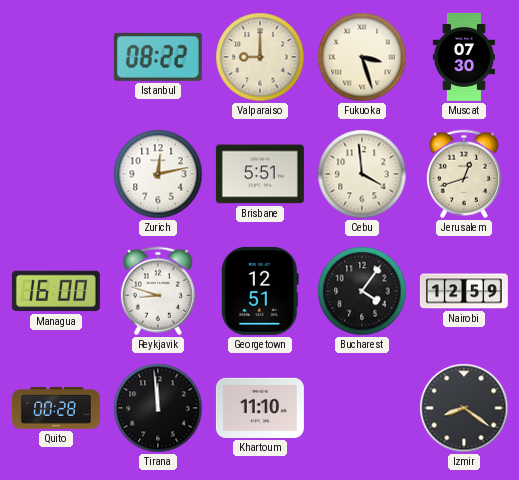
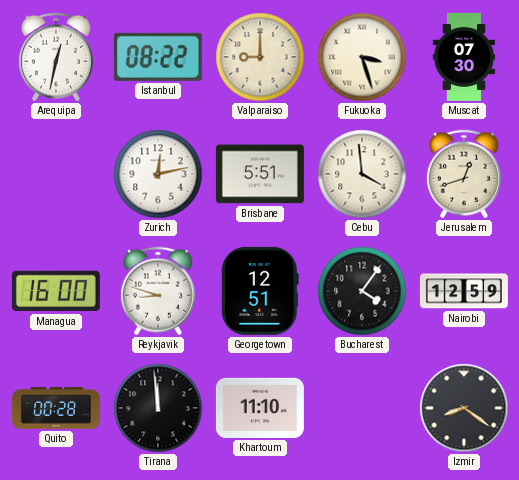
Arequipa: none -> 12:32
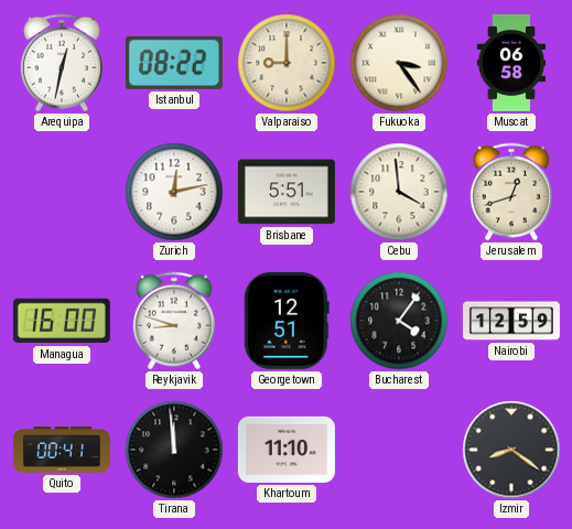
Fukuoka: 3:27 -> 3:24
Muscat: 07:30 -> 06:58
Quito: 00:28 -> 00:41
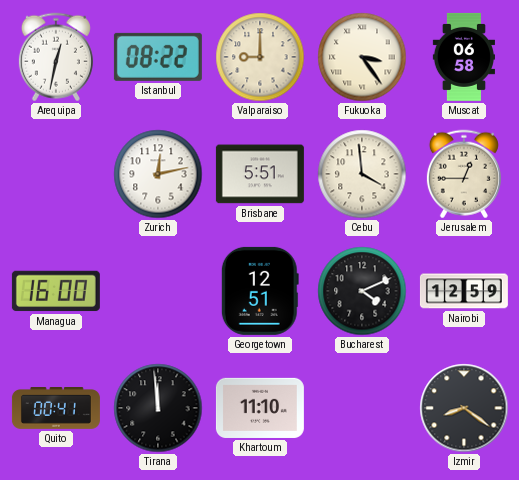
Jerusalem: 12:42 -> 12:45
Reykjavik: 8:48 -> none
Bucharest: 4:06 -> 4:11
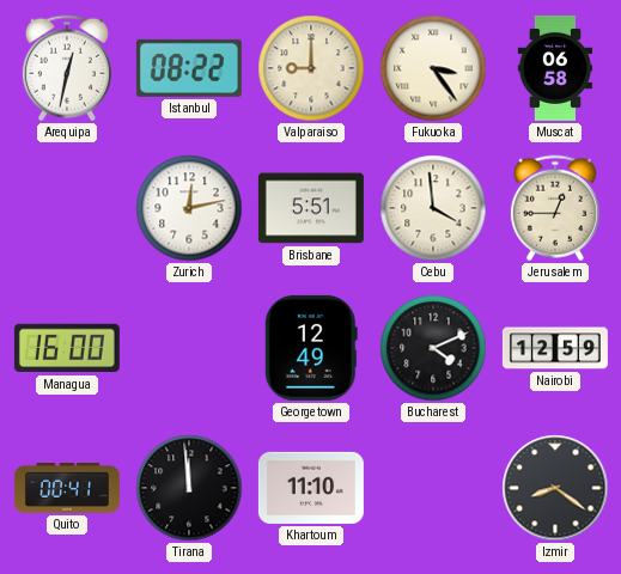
Georgetown: 12:51 -> 12:49
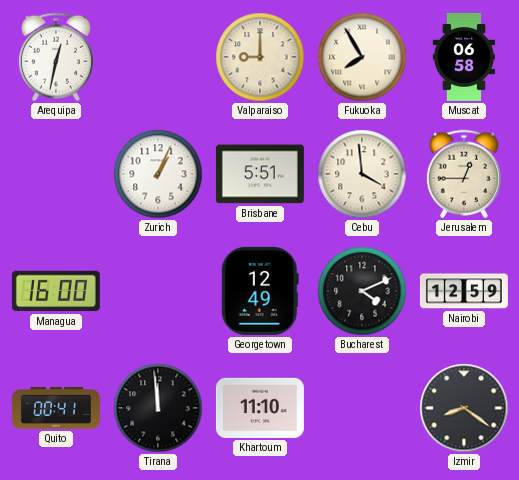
Istanbul: 08:22 -> none
Fukuoka: 3:24 -> 7:55
Zurich: 12:13 -> 1:04
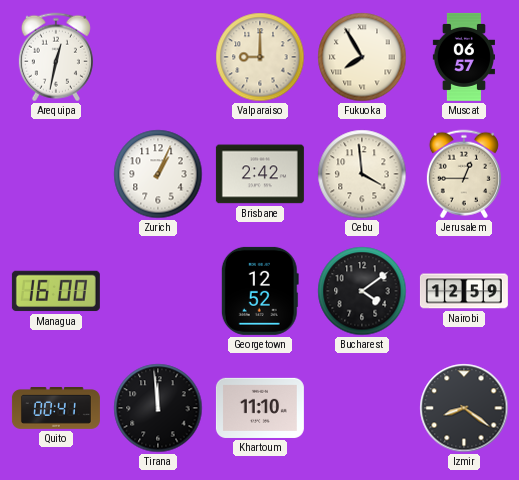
Muscat: 06:58 -> 06:57
Brisbane: 5:51 -> 2:42
Georgetown: 12:49 -> 12:52
Bucharest: 4:11 -> 4:09
